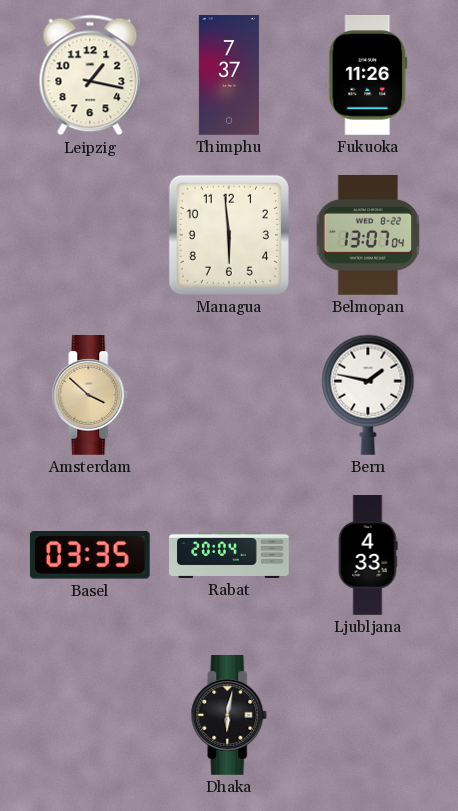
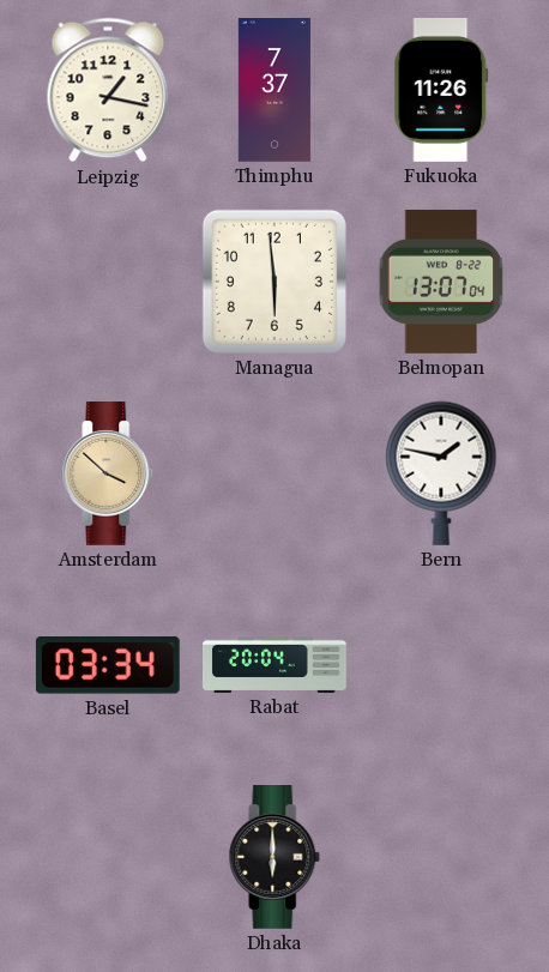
Basel: 03:35 -> 03:34
Ljubljana: 4:33 -> none
Dhaka: 6:02 -> 6:00
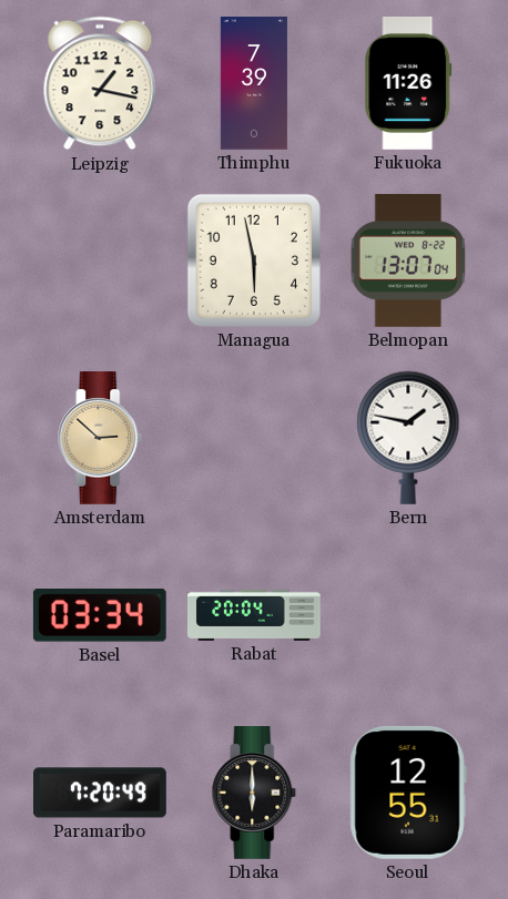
Thimphu: 7:37 -> 7:39
Managua: 5:59 -> 5:58
Amsterdam: 3:52 -> 2:52
Paramaribo: none -> 7:20
Seoul: none -> 12:55
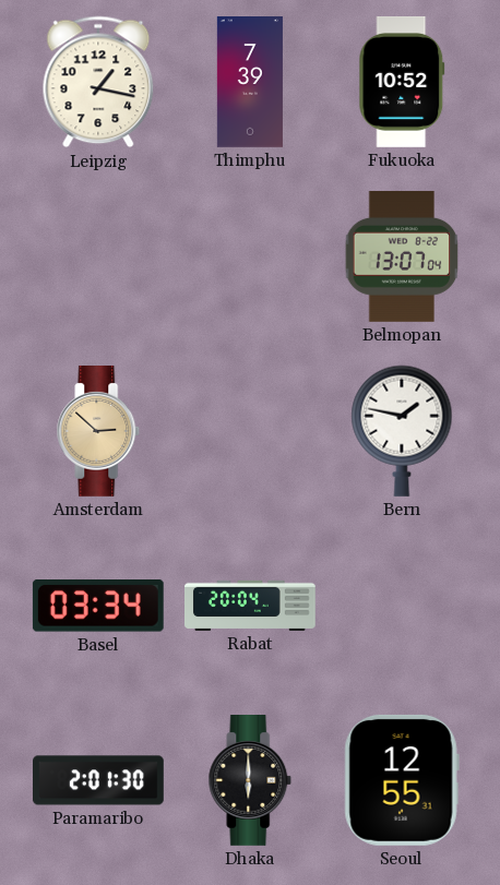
Fukuoka: 11:26 -> 10:52
Managua: 5:58 -> none
Paramaribo: 7:20 -> 2:01
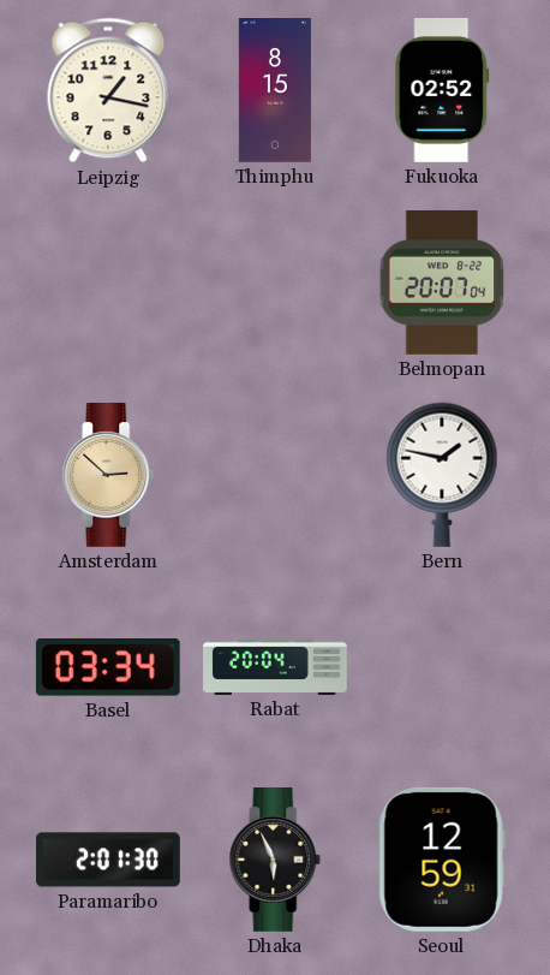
Thimphu: 7:39 -> 8:15
Fukuoka: 10:52 -> 02:52
Belmopan: 13:07 -> 20:07
Dhaka: 6:00 -> 5:56
Seoul: 12:55 -> 12:59
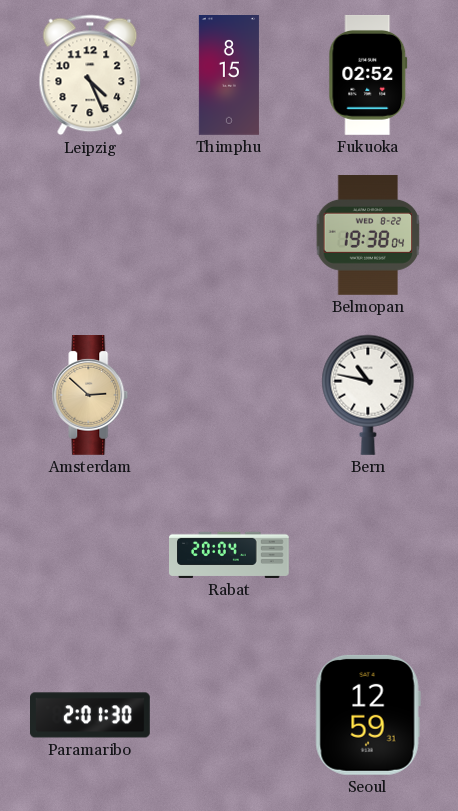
Leipzig: 1:17 -> 4:26
Belmopan: 20:07 -> 19:38
Bern: 1:47 -> 10:47
Basel: 03:34 -> none
Dhaka: 5:56 -> none
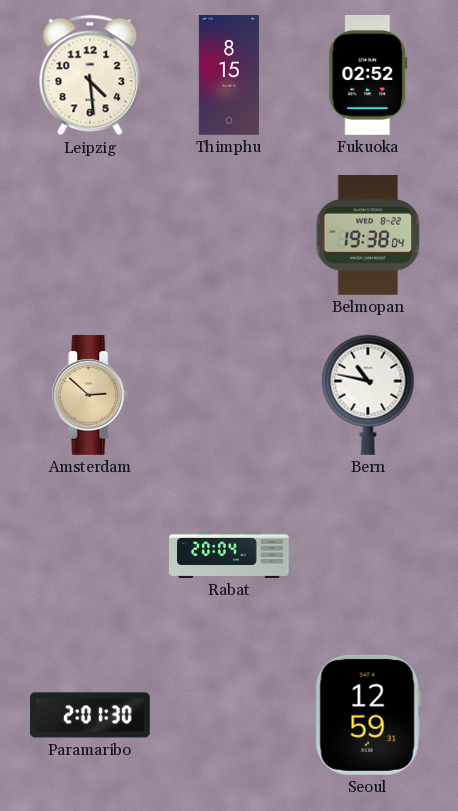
Leipzig: 4:26 -> 4:29
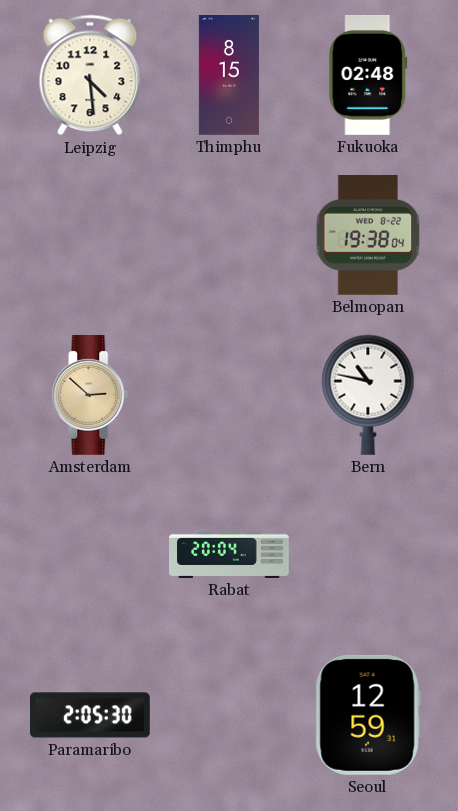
Fukuoka: 02:52 -> 02:48
Paramaribo: 2:01 -> 2:05
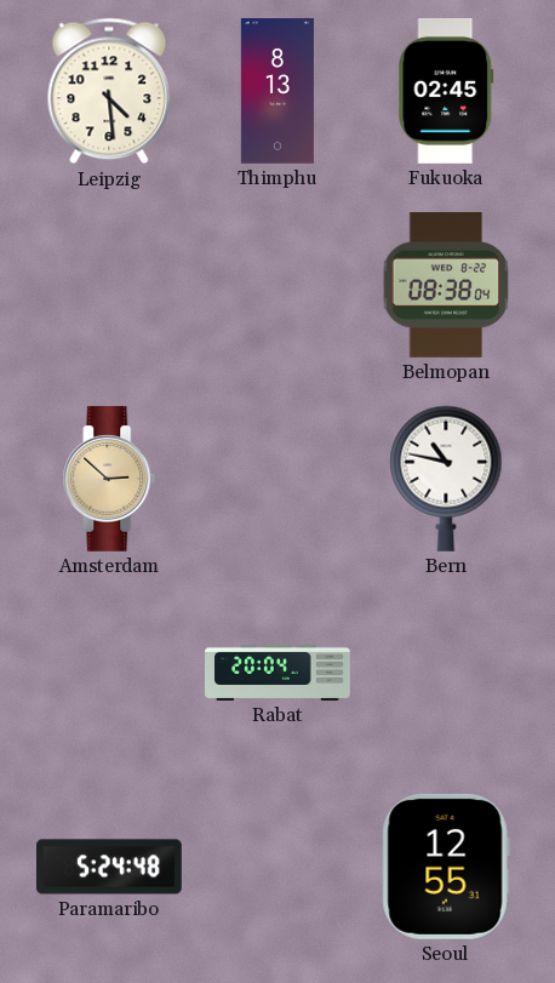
Thimphu: 8:15 -> 8:13
Fukuoka: 02:48 -> 02:45
Belmopan: 19:38 -> 08:38
Paramaribo: 2:05 -> 5:24
Seoul: 12:59 -> 12:55
